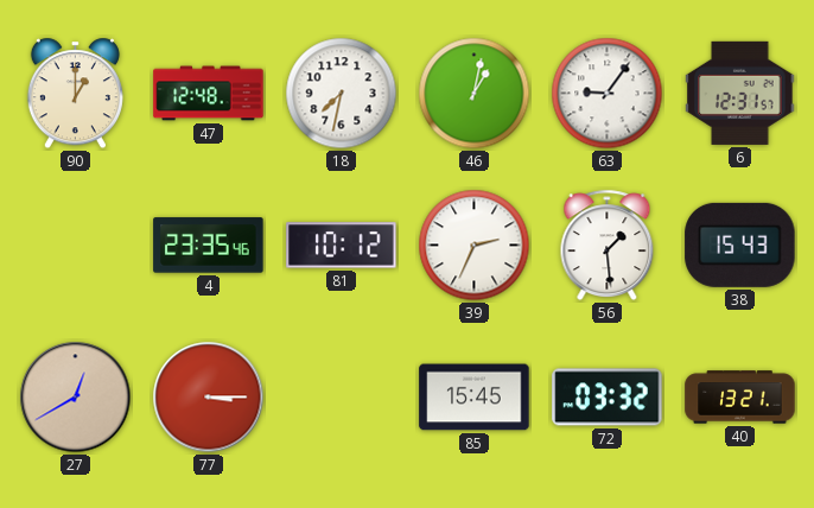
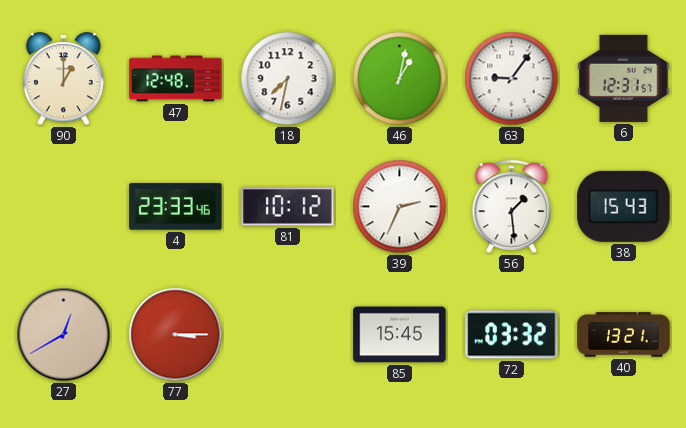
4: 23:35 -> 23:33
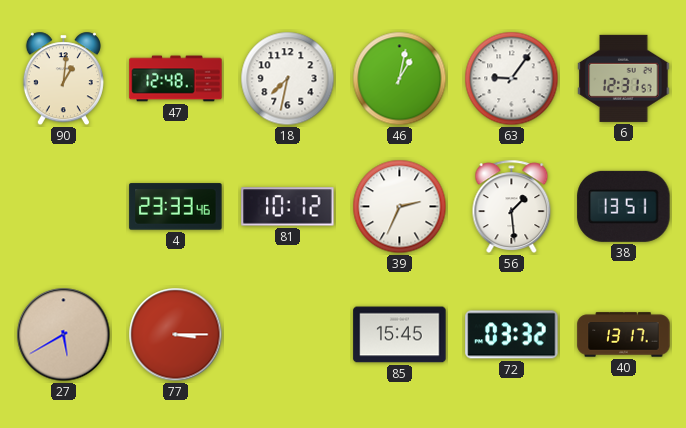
90: 1:00 -> 1:01
38: 15:43 -> 13:51
27: 12:40 -> 5:40
40: 13:21 -> 13:17
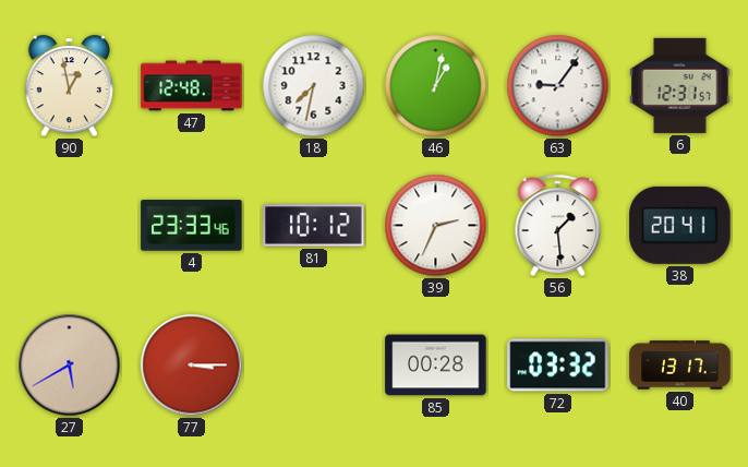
90: 1:01 -> 12:58
38: 13:51 -> 20:41
85: 15:45 -> 00:28
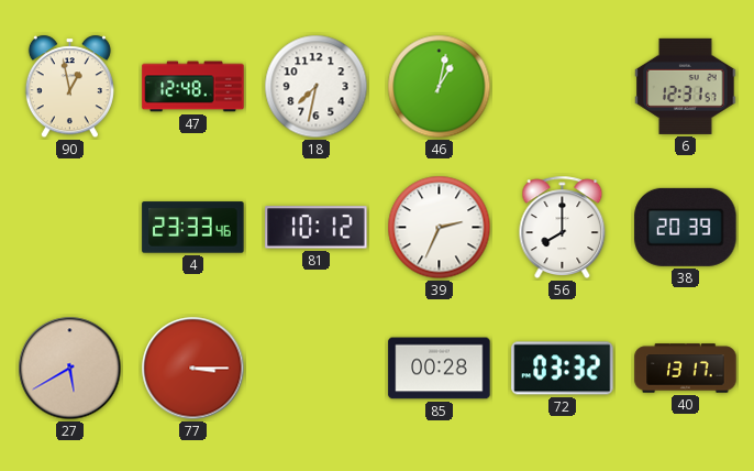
63: 9:06 -> none
56: 1:29 -> 8:00
38: 20:41 -> 20:39
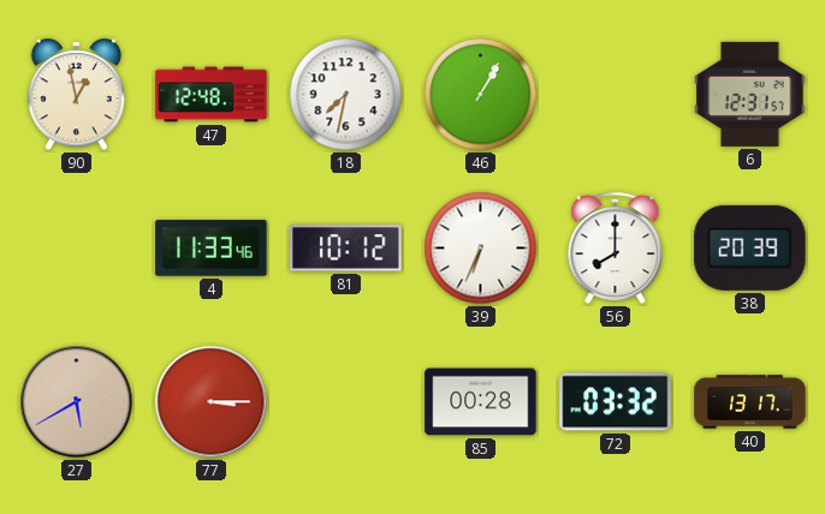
46: 1:02 -> 1:05
4: 23:33 -> 11:33
39: 2:34 -> 6:34
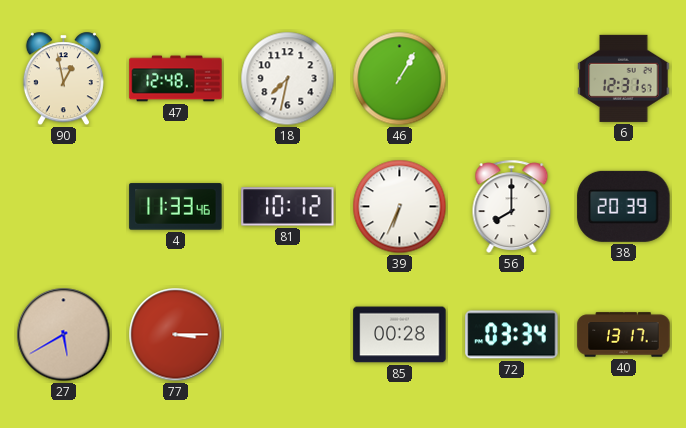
72: 03:32 -> 03:34
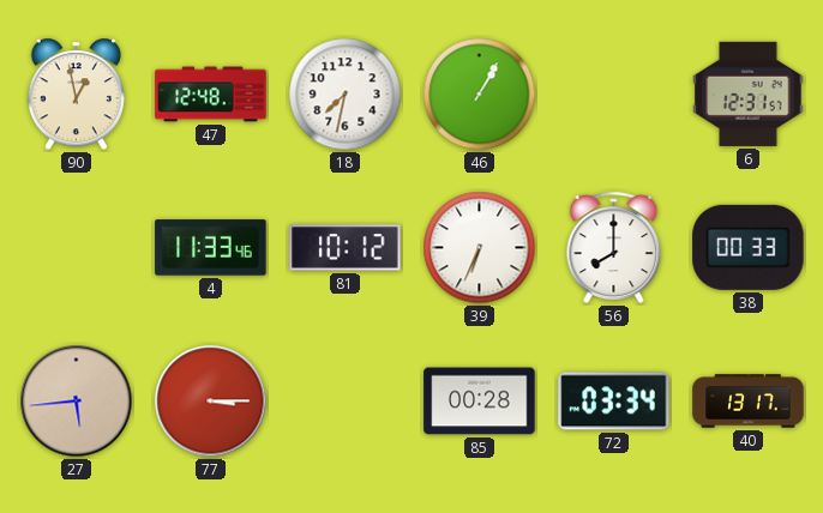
38: 20:39 -> 00:33
27: 5:40 -> 5:44
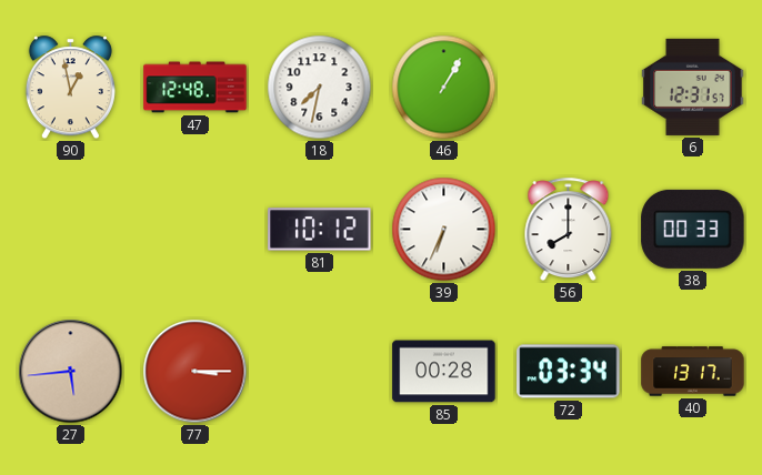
4: 11:33 -> none
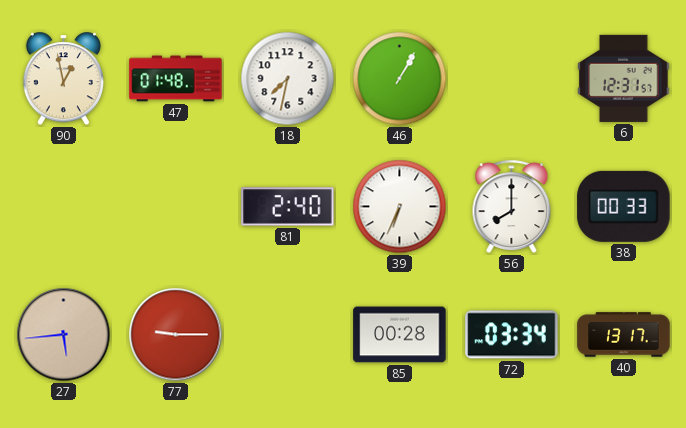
47: 12:48 -> 01:48
81: 10:12 -> 2:40
77: 3:15 -> 9:15
